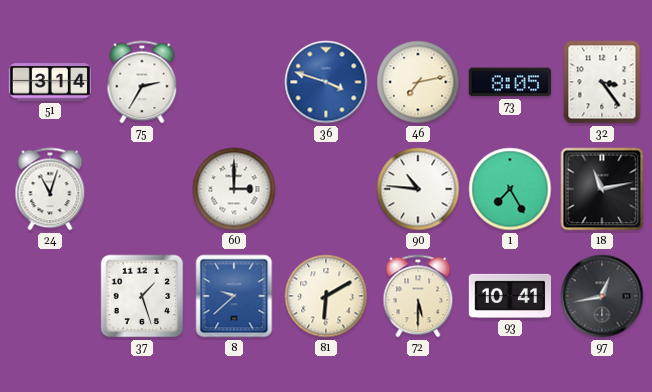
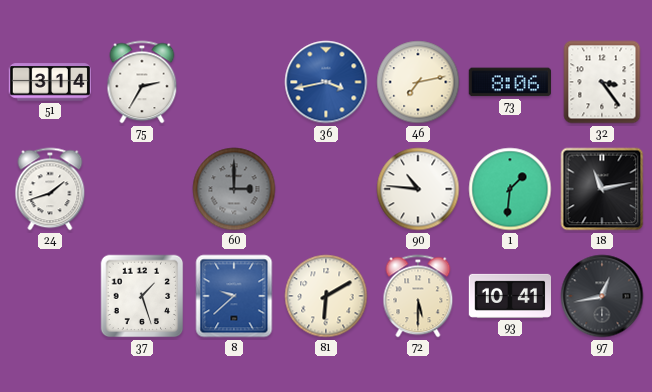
36: 3:48 -> 3:43
73: 8:05 -> 8:06
24: 11:03 -> 1:42
60 dial: white -> grey
1: 7:25 -> 1:31
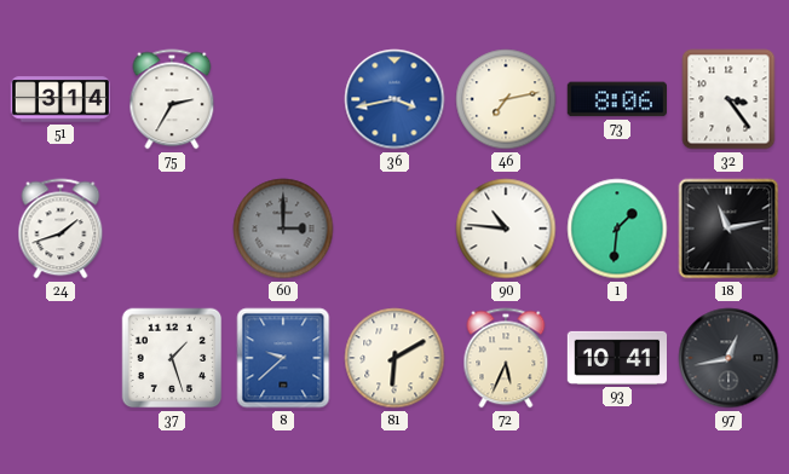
72: 5:30 -> 5:34
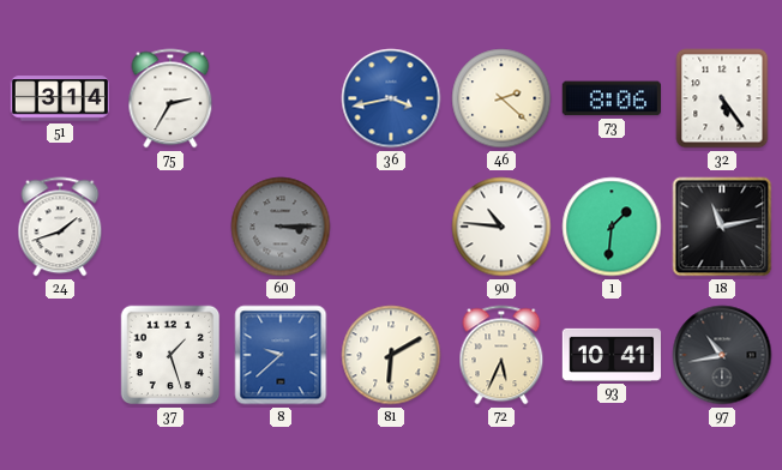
46: 7:13 -> 2:22
32: 3:24 -> 5:24
60: 3:00 -> 3:15
97: 12:43 -> 10:43
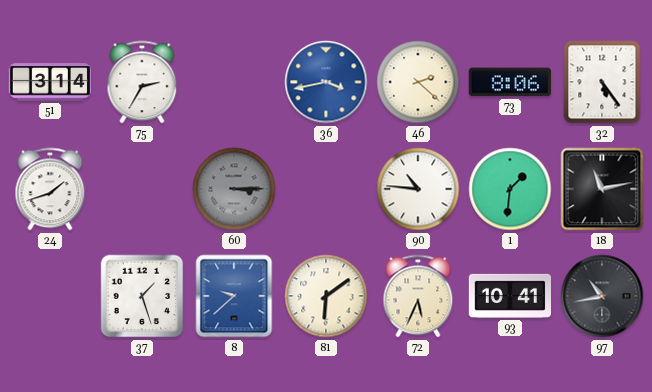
81: 6:10 -> 6:09
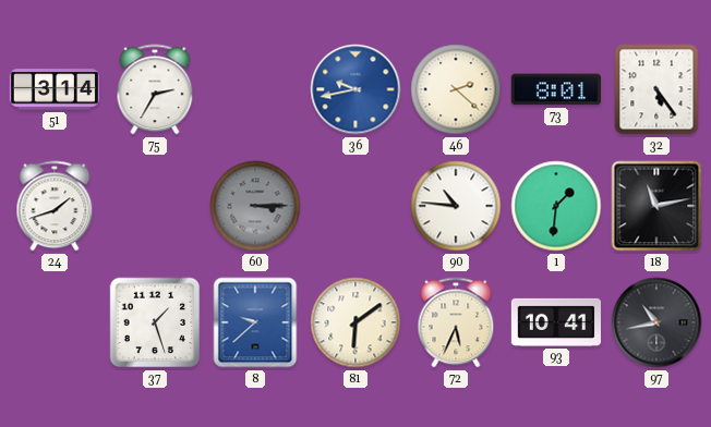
36: 3:43 -> 9:43
73: 8:06 -> 8:01
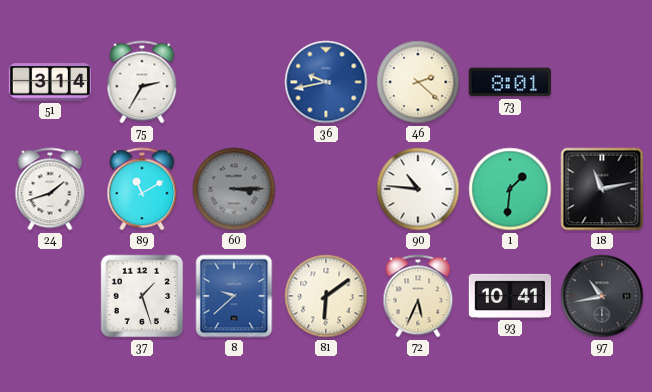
32: 5:24 -> none
89: none -> 11:10
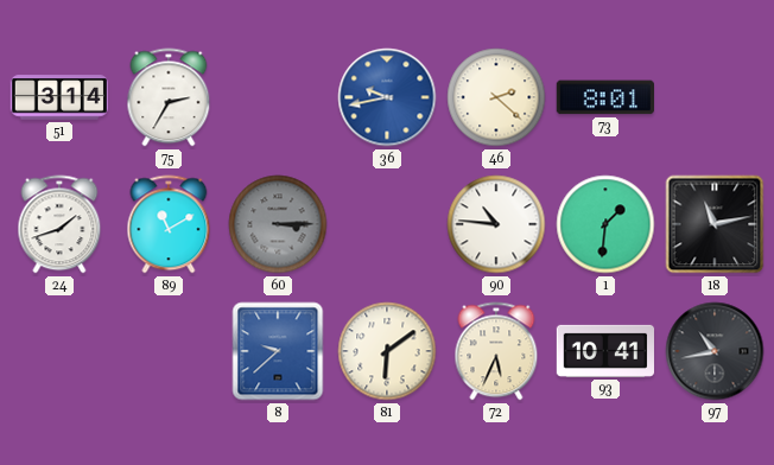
37: 1:27 -> none
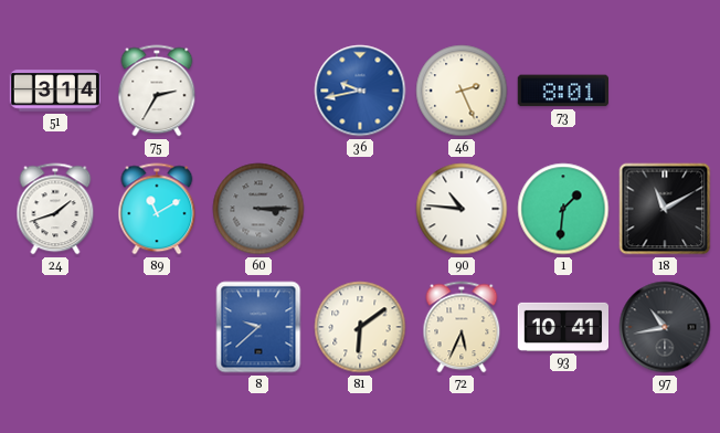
46: 2:22 -> 2:26
18: 11:13 -> 11:10
